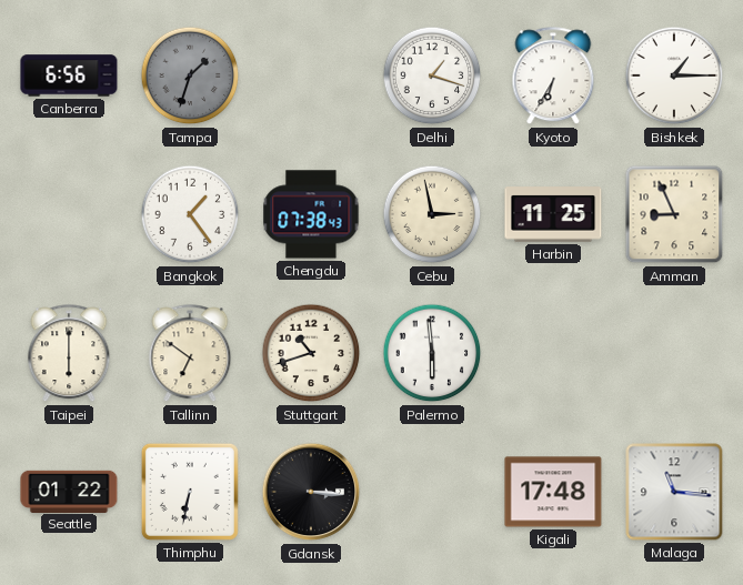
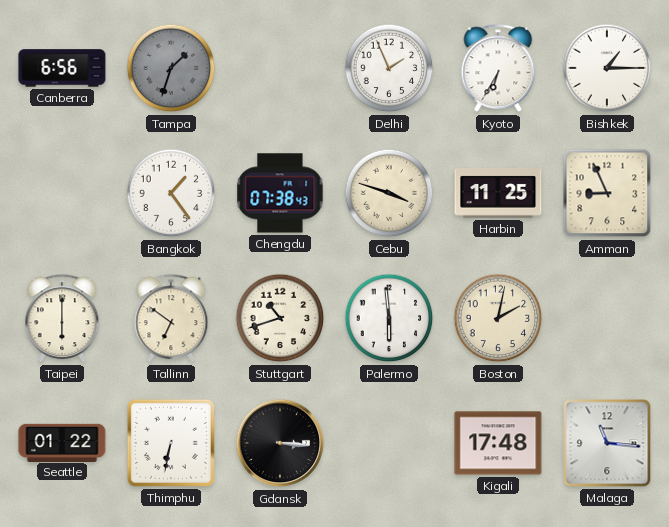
Delhi: 1:18 -> 1:56
Cebu: 2:58 -> 3:48
Boston: none -> 2:02
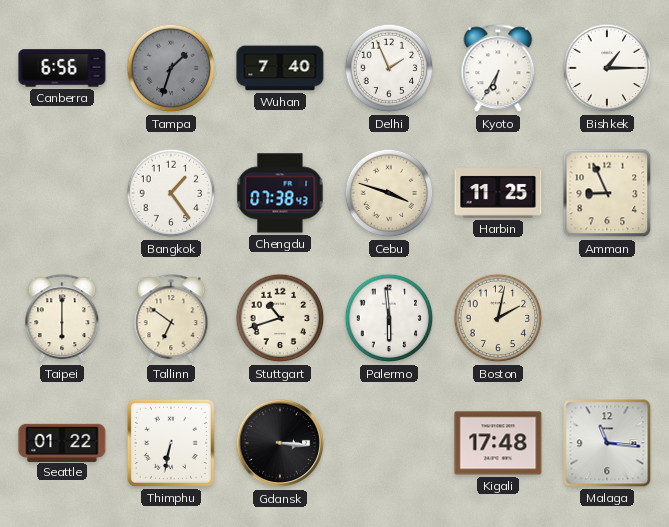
Wuhan: none -> 7:40
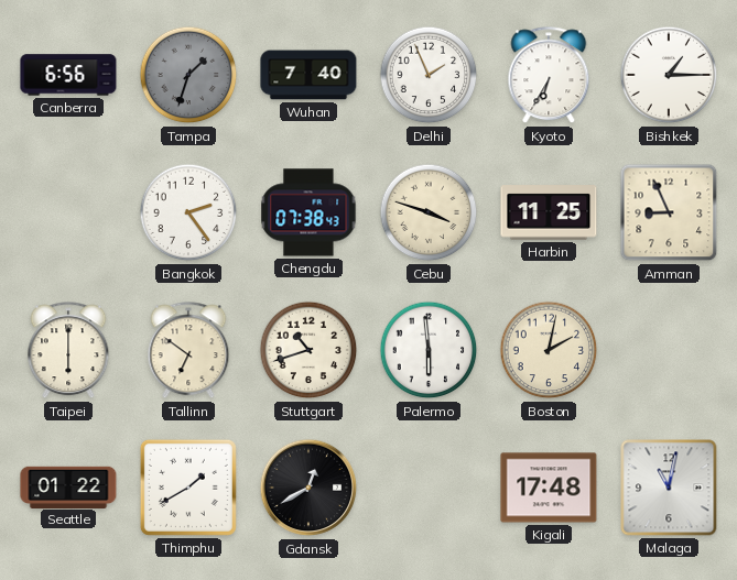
Bangkok: 1:24 -> 2:24
Thimphu: 6:32 -> 1:40
Gdansk: 3:16 -> 12:40
Malaga: 11:16 -> 11:02
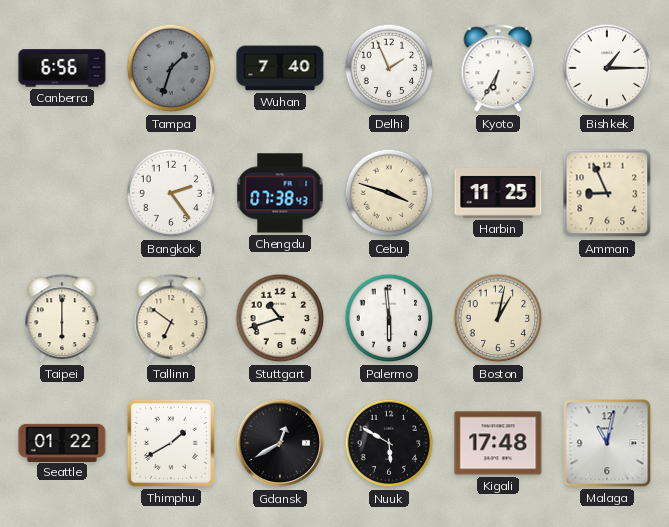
Boston: 2:02 -> 1:02
Nuuk: none -> 5:50
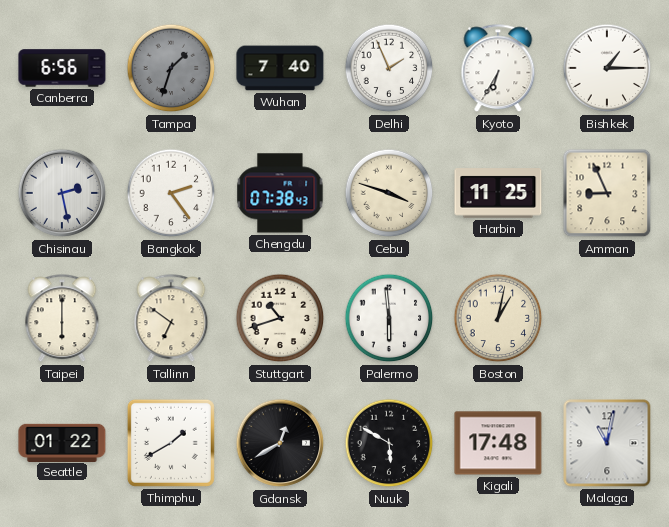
Chisinau: none -> 2:28
